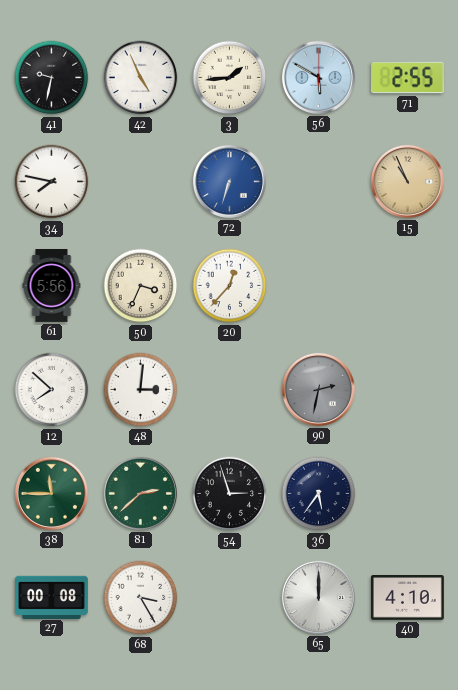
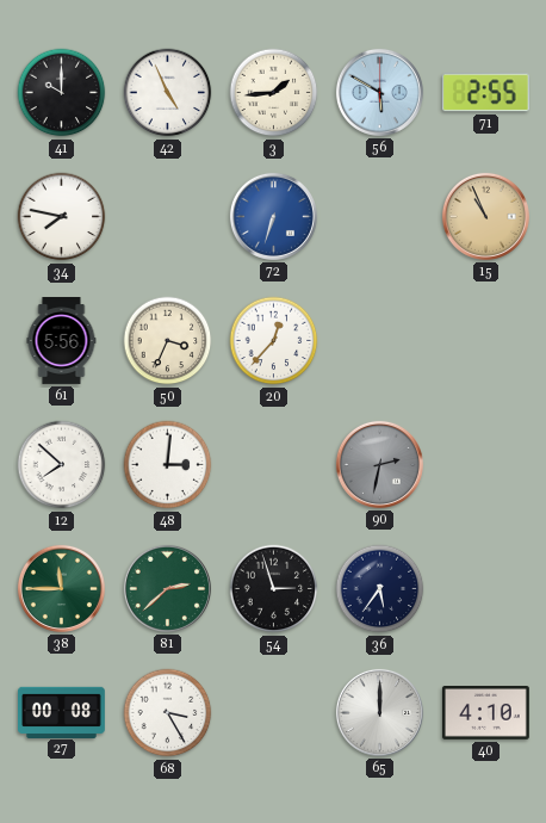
41: 9:32 -> 10:00
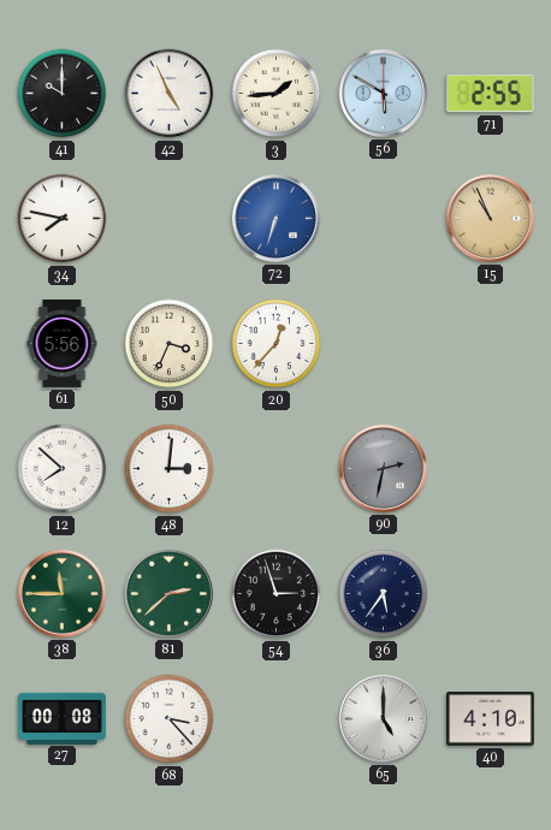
68: 3:25 -> 3:23
65: 12:00 -> 5:00
